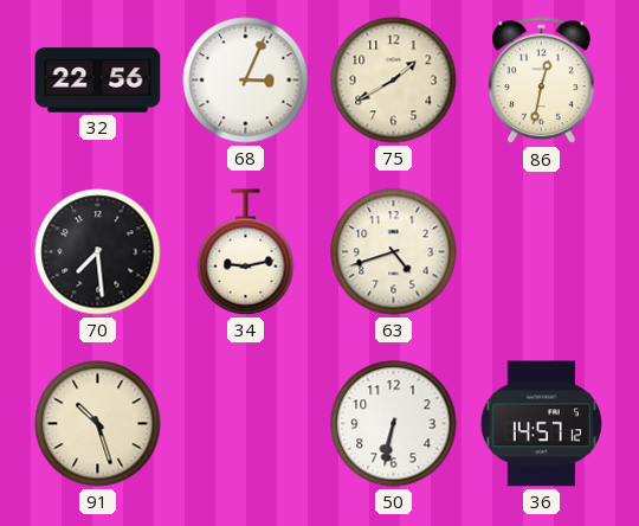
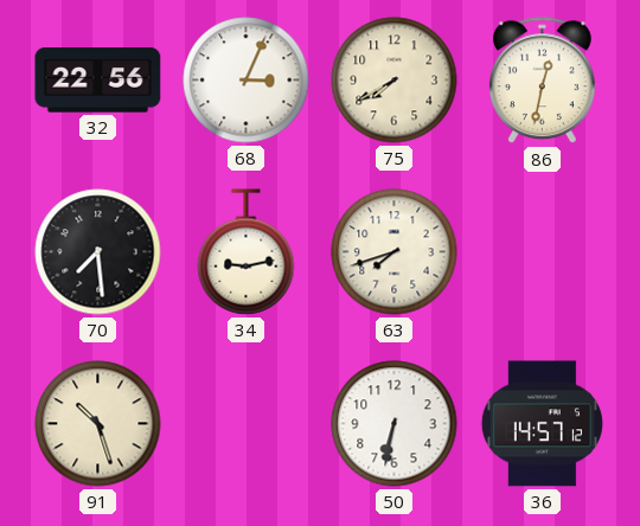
75: 1:40 -> 7:40
63: 4:42 -> 7:42
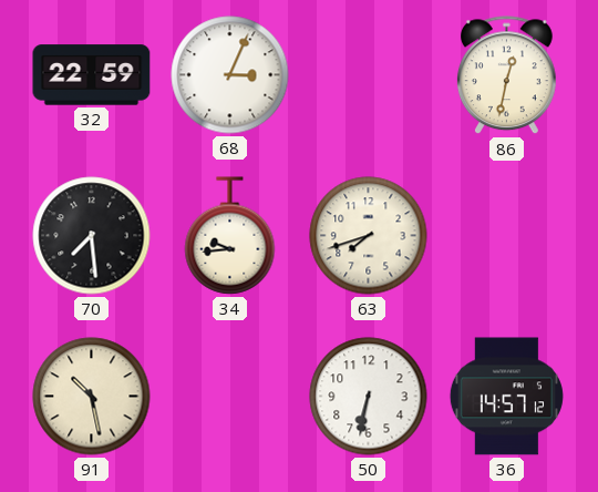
32: 22:56 -> 22:59
75: 7:40 -> none
34: 9:13 -> 9:44
91: 10:27 -> 10:28
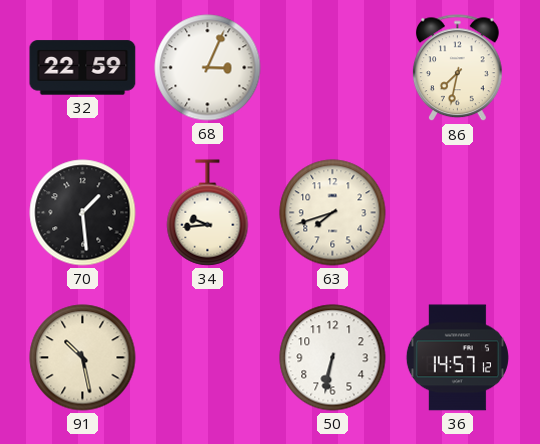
86: 12:32 -> 7:32
70: 7:29 -> 1:29
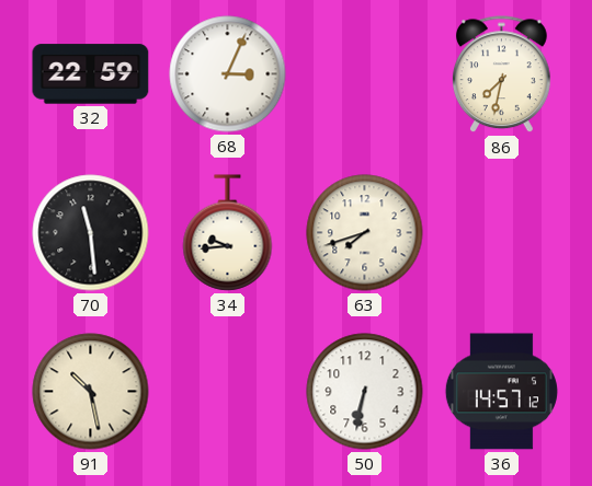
70: 1:29 -> 11:29
